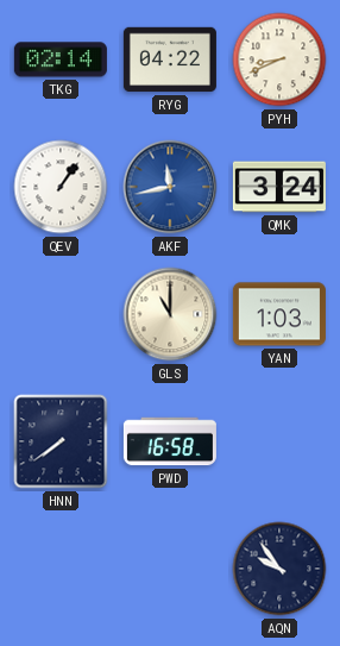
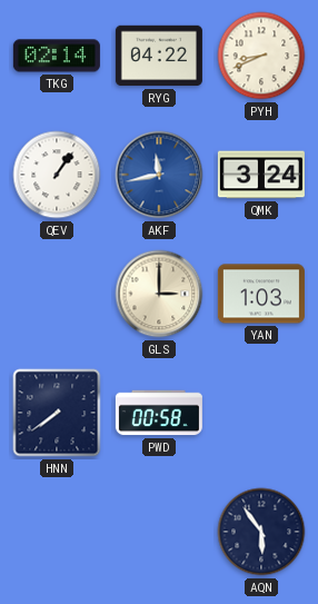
GLS: 11:00 -> 3:00
PWD: 16:58 -> 00:58
AQN: 9:54 -> 5:54
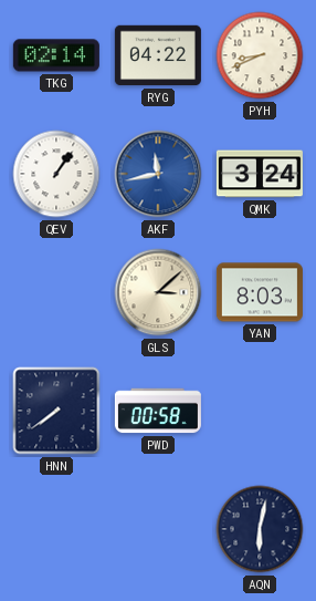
GLS: 3:00 -> 3:08
YAN: 1:03 -> 8:03
AQN: 5:54 -> 6:02
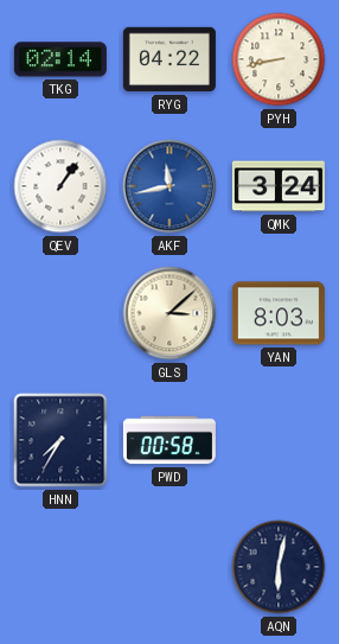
PYH: 8:41 -> 8:43
HNN: 7:39 -> 7:35
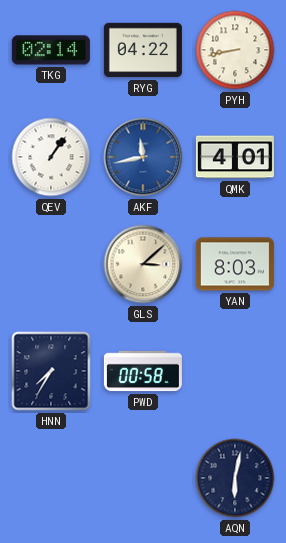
QMK: 3:24 -> 4:01
